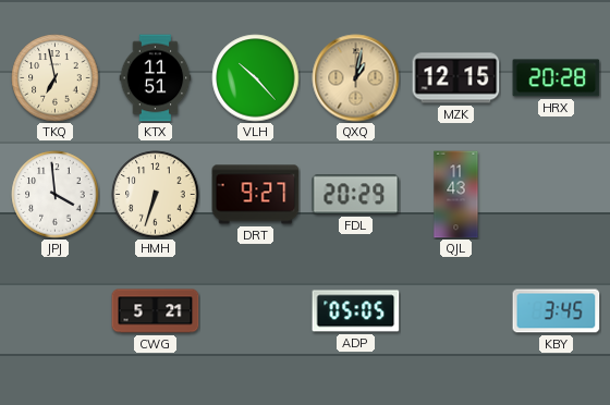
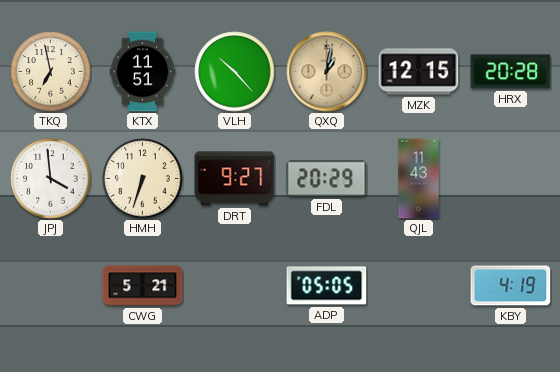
KBY: 3:45 -> 4:19
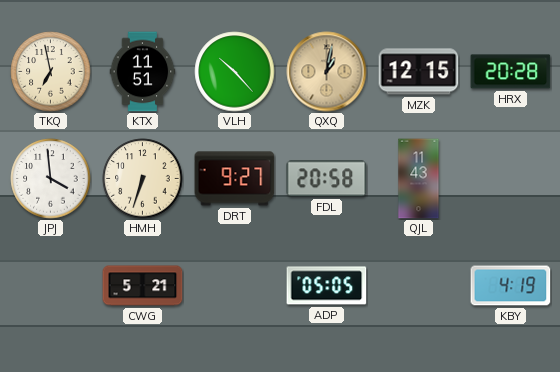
FDL: 20:29 -> 20:58
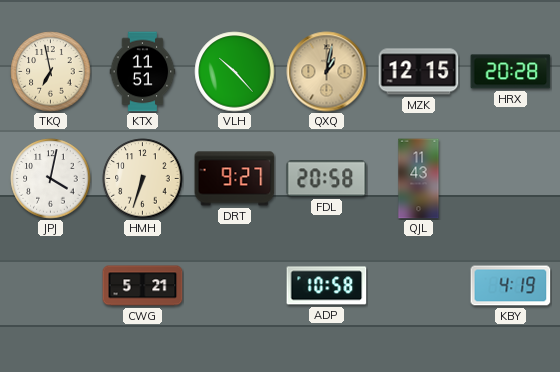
JPJ: 3:59 -> 4:02
ADP: 05:05 -> 10:58
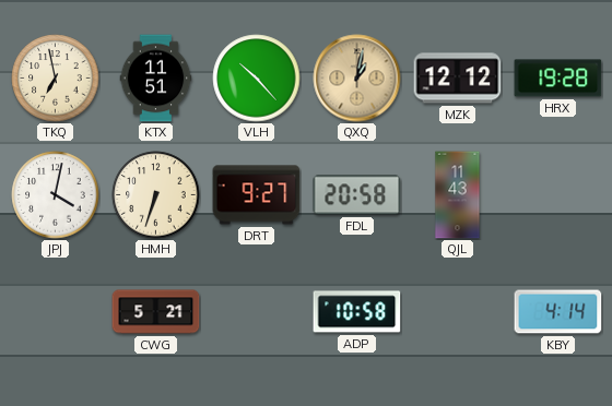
MZK: 12:15 -> 12:12
HRX: 20:28 -> 19:28
KBY: 4:19 -> 4:14
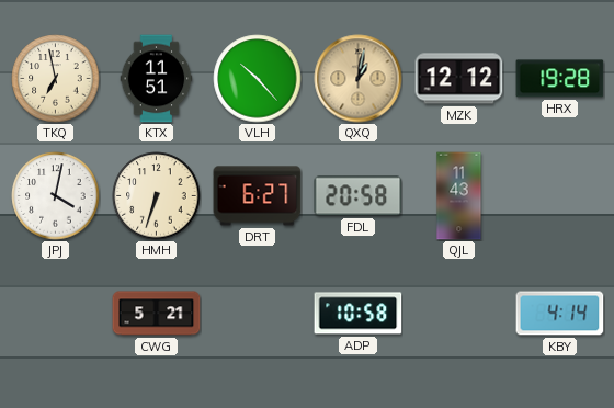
DRT: 9:27 -> 6:27
